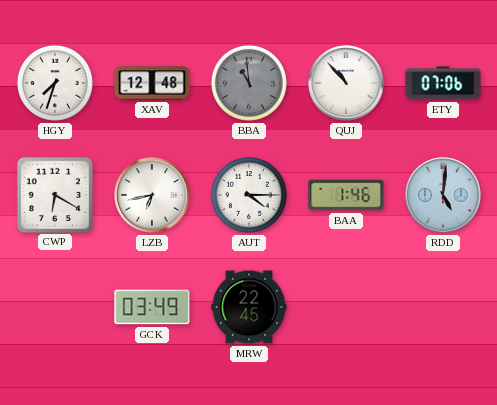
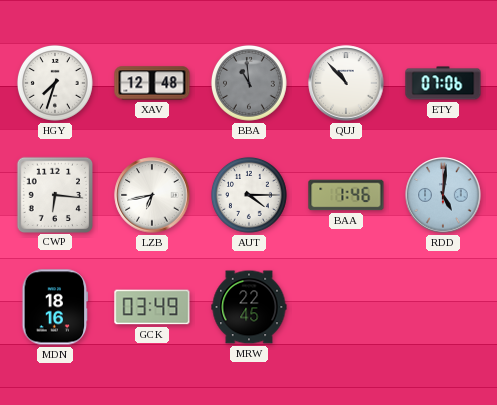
CWP: 6:20 -> 6:16
MDN: none -> 18:16
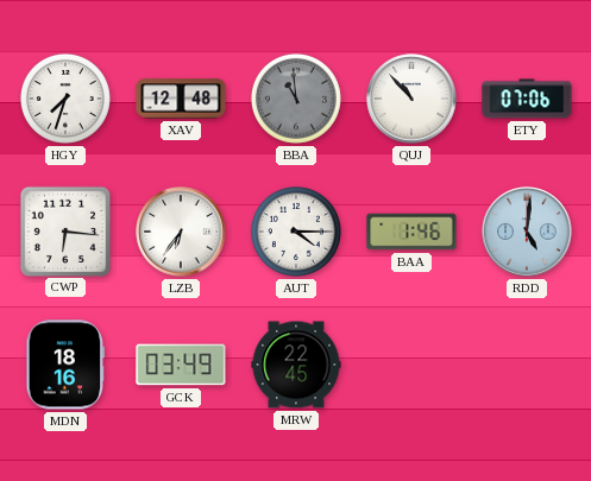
LZB: 6:43 -> 6:36
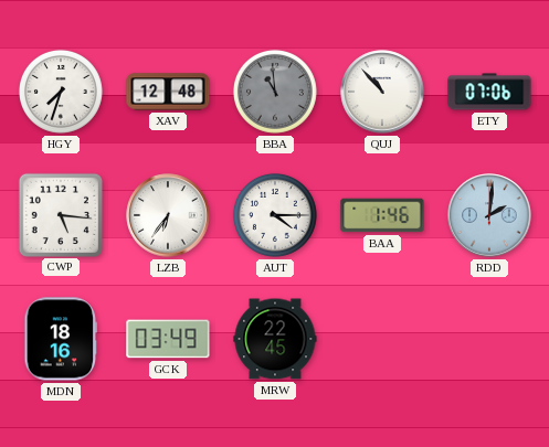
CWP: 6:16 -> 5:16
RDD: 5:01 -> 2:01
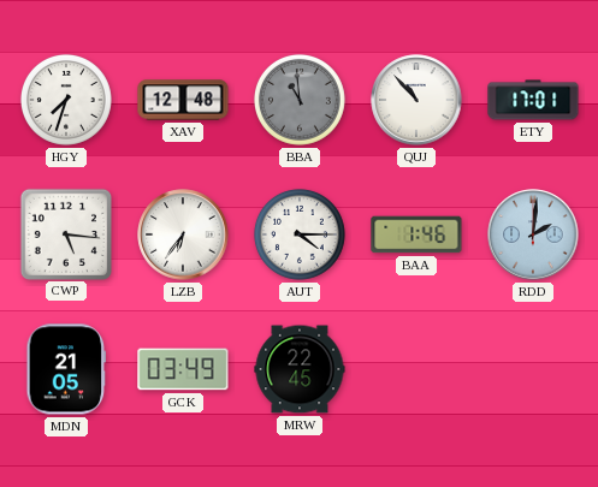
ETY: 07:06 -> 17:01
MDN: 18:16 -> 21:05
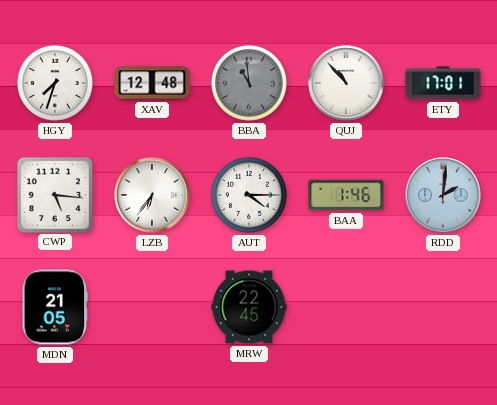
GCK: 03:49 -> none
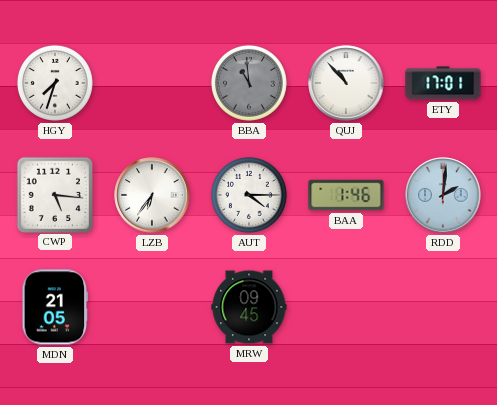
XAV: 12:48 -> none
MRW: 22:45 -> 09:45
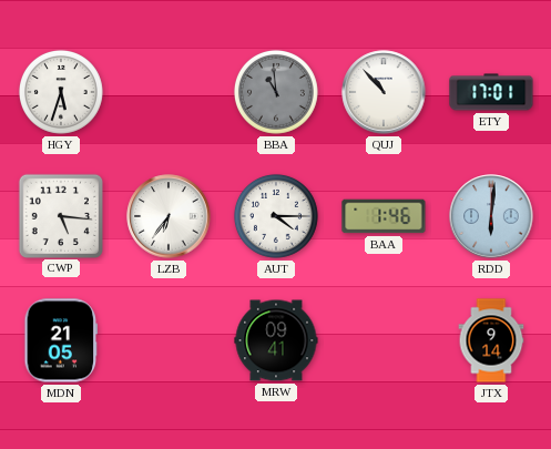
HGY: 7:33 -> 5:33
RDD: 2:01 -> 6:01
MRW: 09:45 -> 09:41
JTX: none -> 9:14
